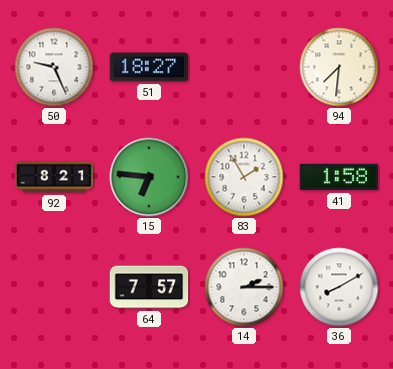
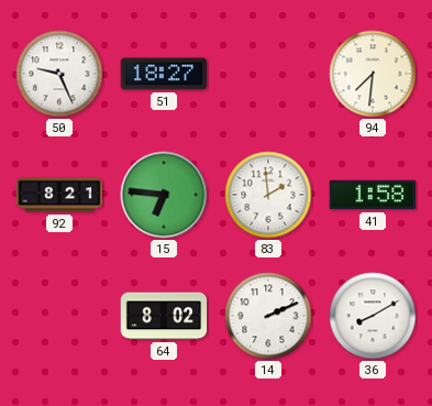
83: 1:55 -> 1:59
64: 7:57 -> 8:02
14: 2:15 -> 2:11
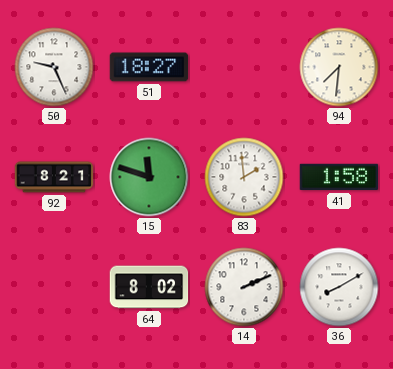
15: 6:46 -> 11:48
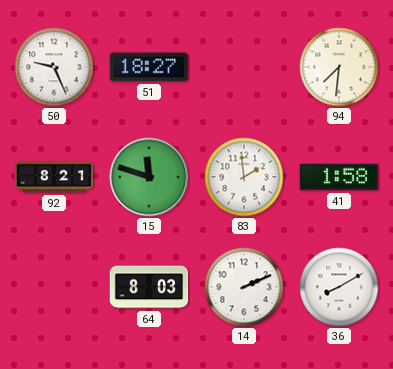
64: 8:02 -> 8:03
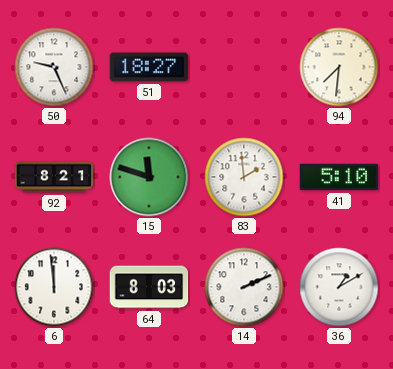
41: 1:58 -> 5:10
6: none -> 11:59
36: 8:10 -> 1:10
